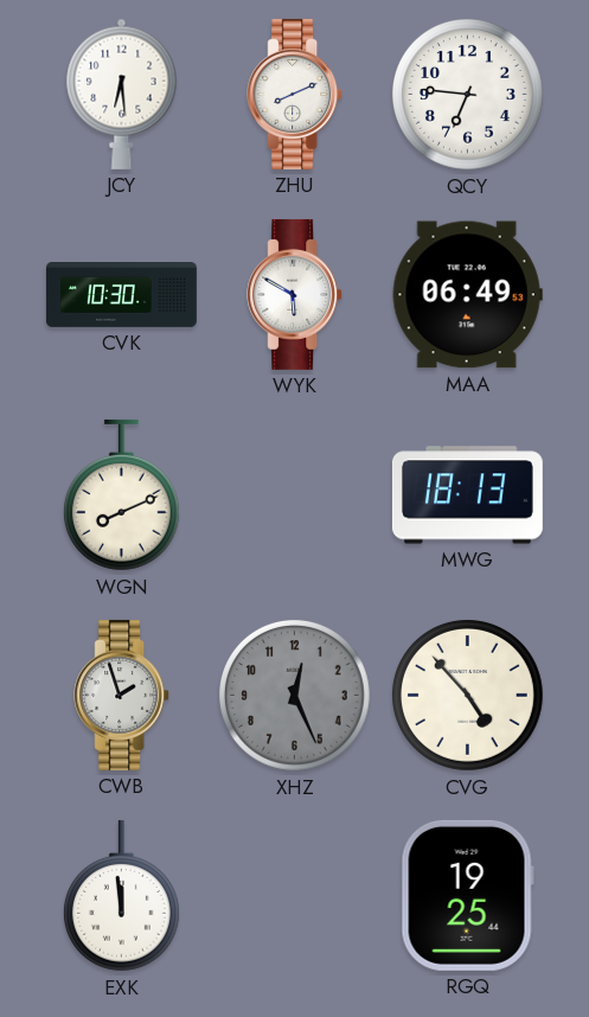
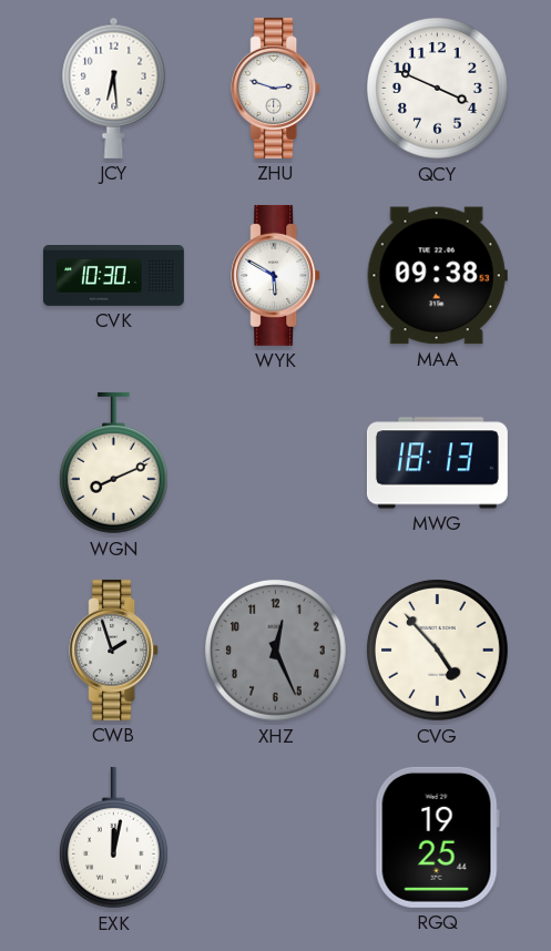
ZHU: 8:11 -> 2:48
QCY: 6:46 -> 3:49
MAA: 06:49 -> 09:38
EXK: 11:59 -> 12:02
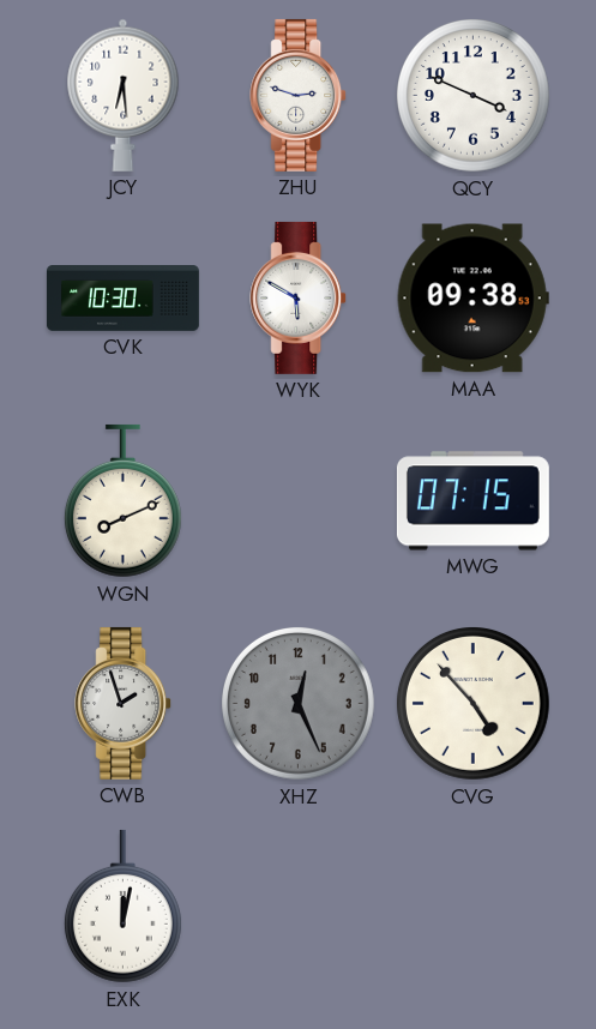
MWG: 18:13 -> 07:15
RGQ: 19:25 -> none
